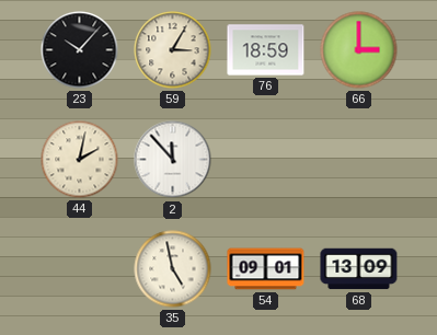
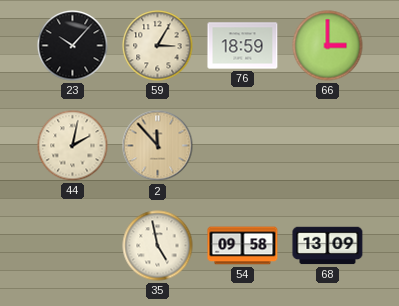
2 dial: white -> champagne
54: 09:01 -> 09:58
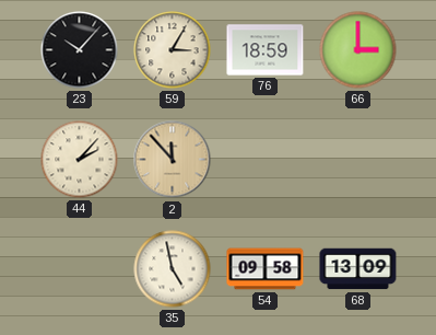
44: 2:02 -> 2:07
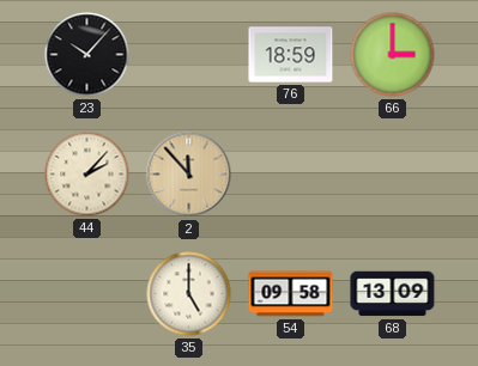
59: 3:05 -> none
35: 4:58 -> 5:00
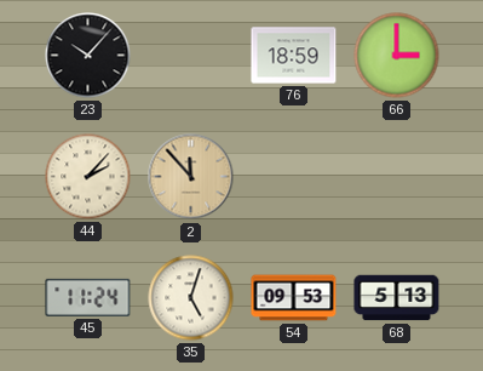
45: none -> 11:24
35: 5:00 -> 5:03
54: 09:58 -> 09:53
68: 13:09 -> 5:13
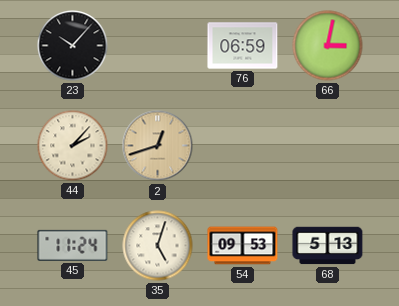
76: 18:59 -> 06:59
66: 3:00 -> 3:02
2: 11:53 -> 12:42
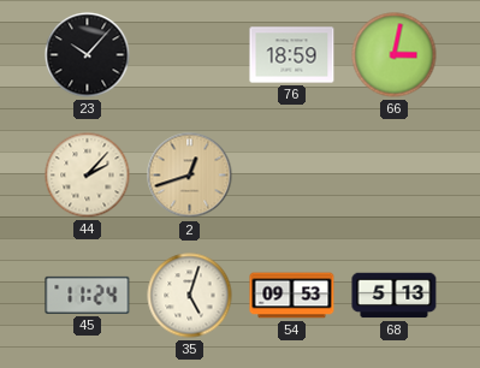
76: 06:59 -> 18:59
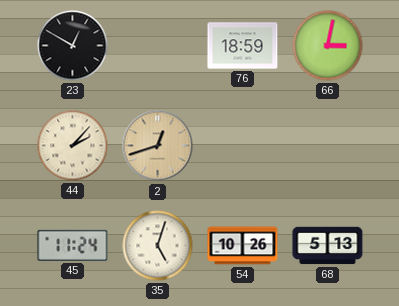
23: 10:07 -> 12:50
54: 09:53 -> 10:26
